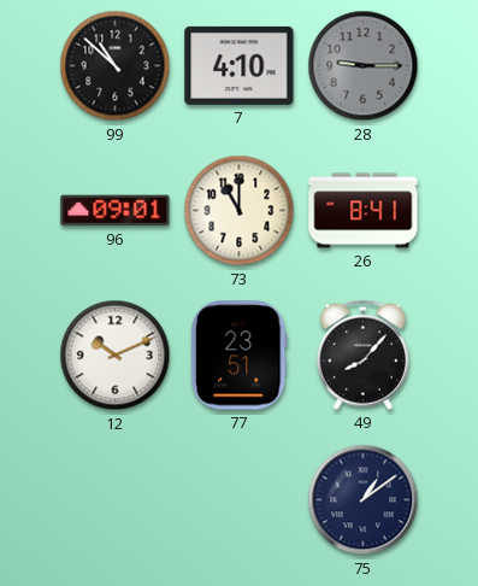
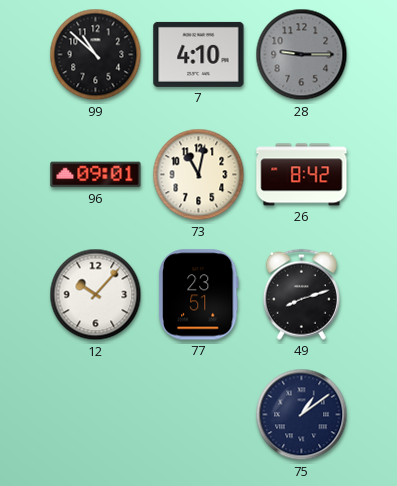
73: 11:00 -> 11:02
26: 8:41 -> 8:42
12: 10:11 -> 10:07
49: 8:07 -> 8:12
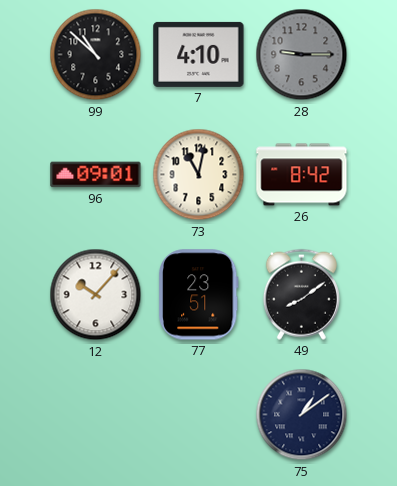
49: 8:12 -> 8:09
